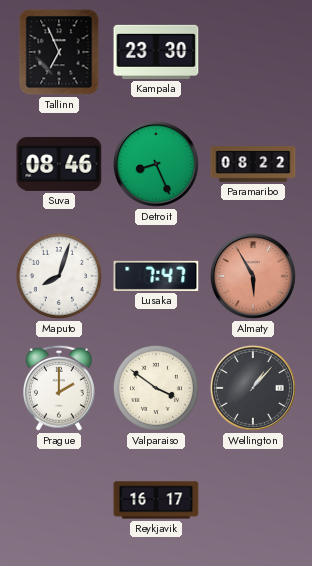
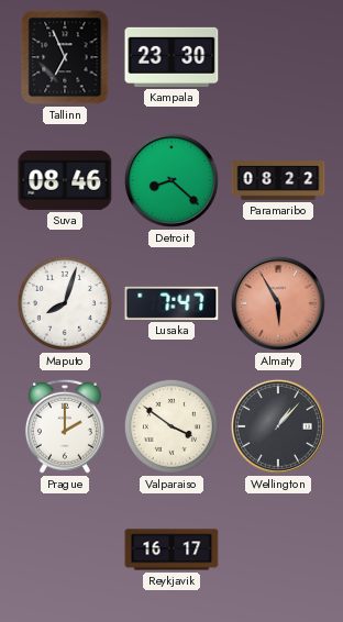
Detroit: 8:26 -> 8:22
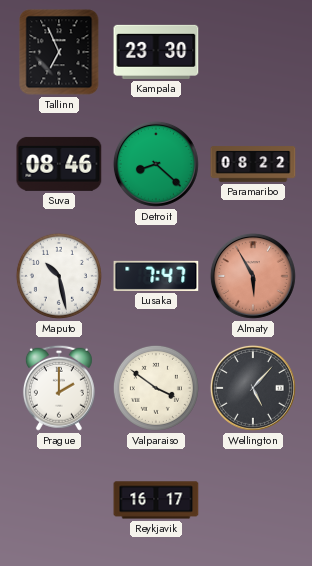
Maputo: 8:03 -> 10:28
Wellington: 1:07 -> 5:07
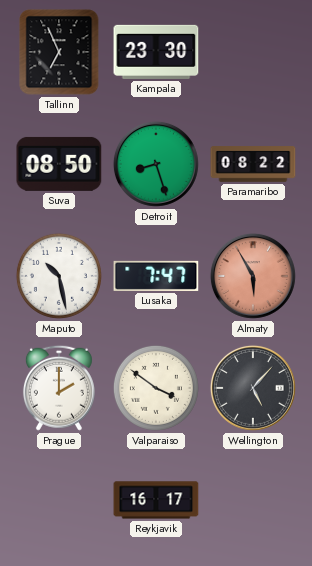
Suva: 08:46 -> 08:50
Detroit: 8:22 -> 8:27
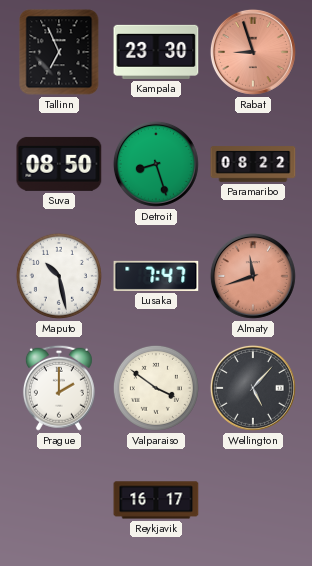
Rabat: none -> 8:57
Almaty: 5:55 -> 11:42
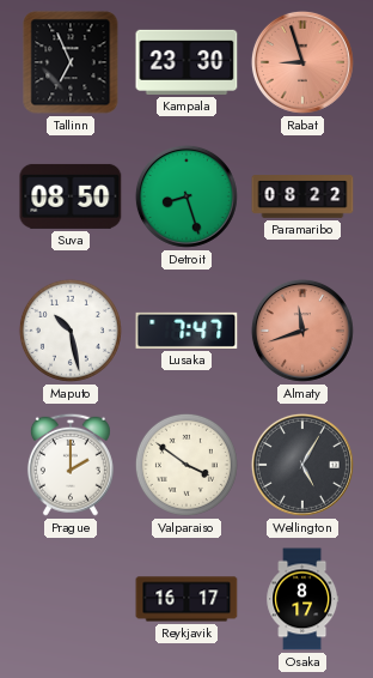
Wellington: 5:07 -> 5:05
Osaka: none -> 8:17
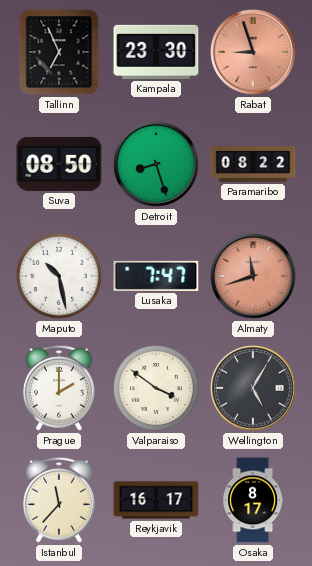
Istanbul: none -> 11:37
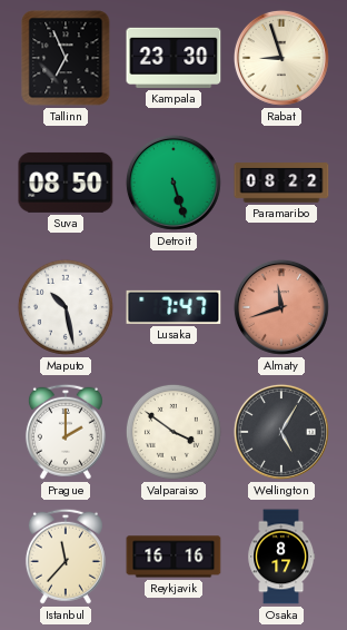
Rabat dial: salmon -> cream
Detroit: 8:27 -> 5:27
Reykjavik: 16:17 -> 16:16
